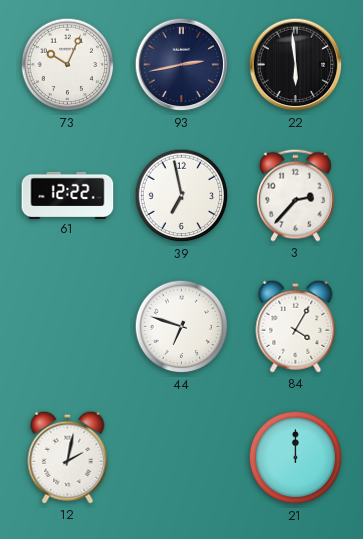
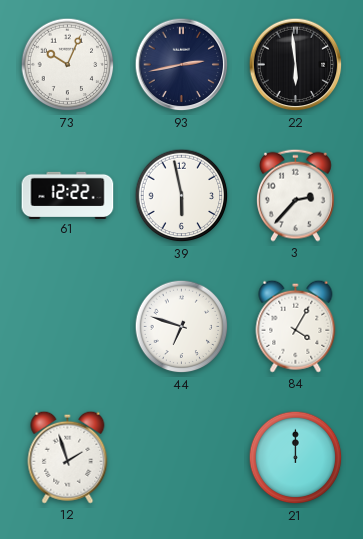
39: 6:58 -> 5:58
12: 2:02 -> 1:57
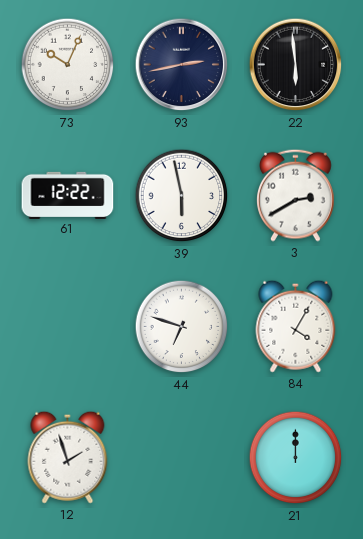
3: 2:37 -> 2:40
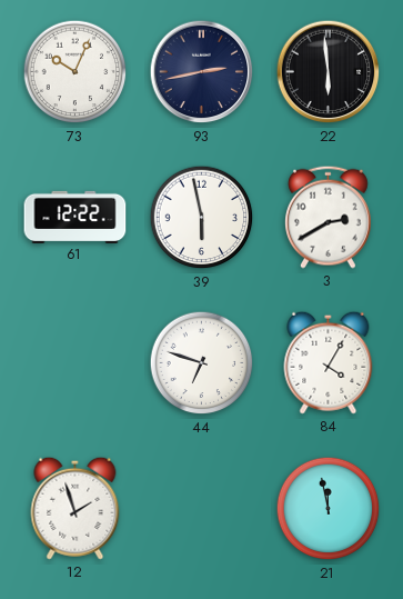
21: 12:00 -> 11:58
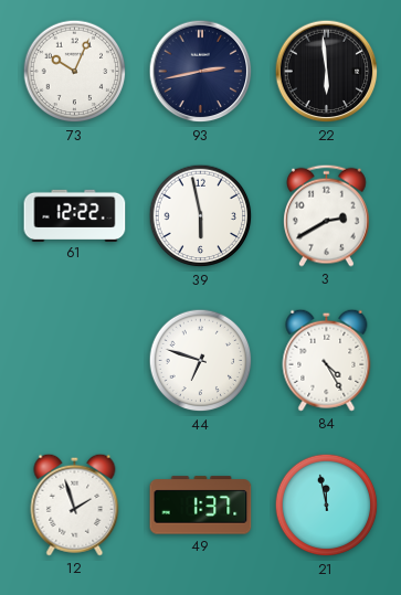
84: 4:05 -> 4:25
49: none -> 1:37
